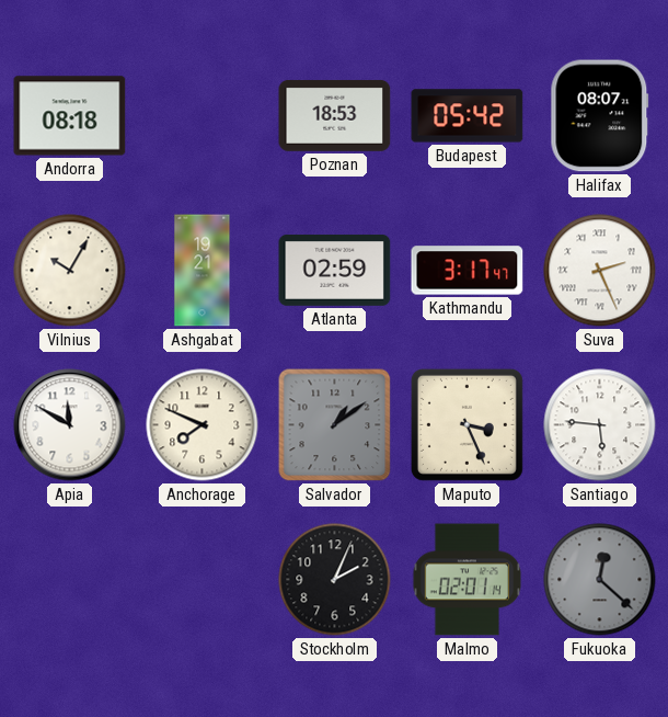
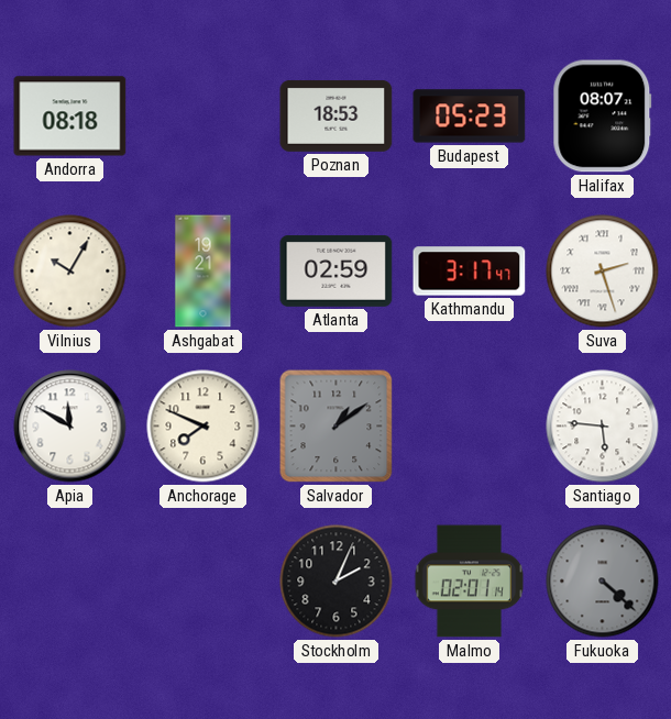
Budapest: 05:42 -> 05:23
Suva: 2:26 -> 2:27
Maputo: 3:26 -> none
Fukuoka: 12:22 -> 4:22
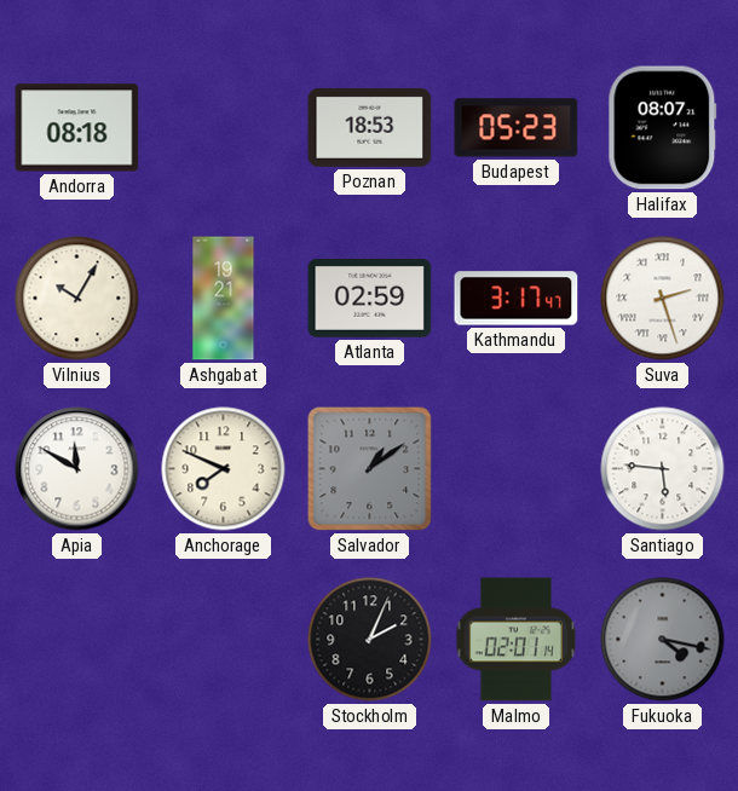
Fukuoka: 4:22 -> 4:17
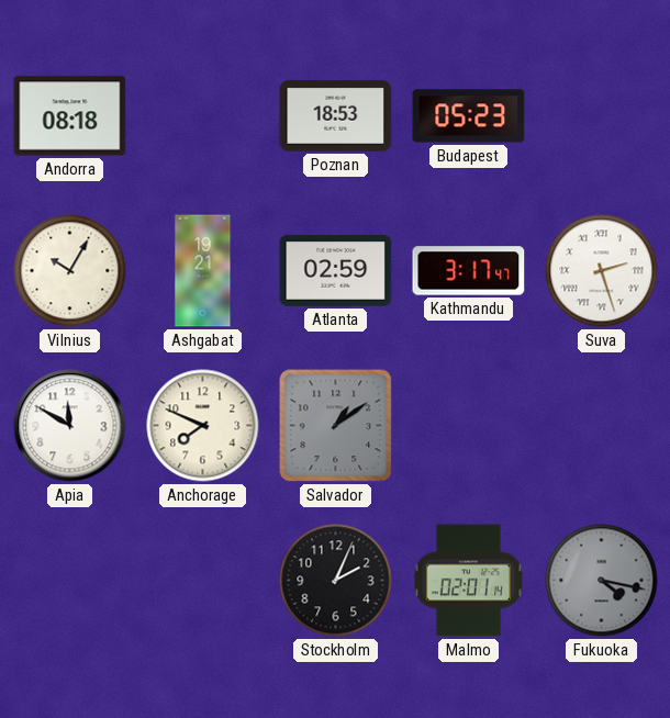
Halifax: 08:07 -> none
Santiago: 5:46 -> none
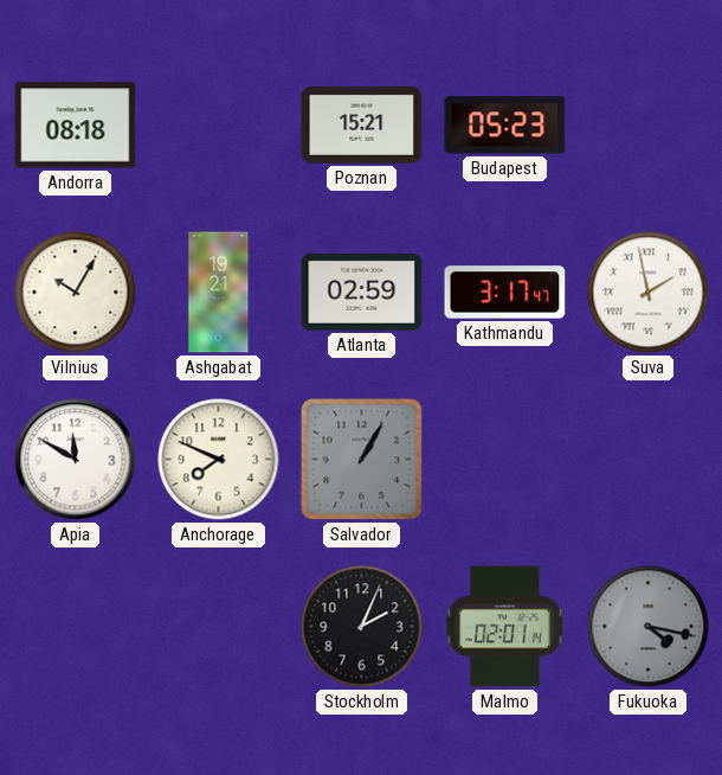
Poznan: 18:53 -> 15:21
Suva: 2:27 -> 1:58
Salvador: 1:09 -> 1:05
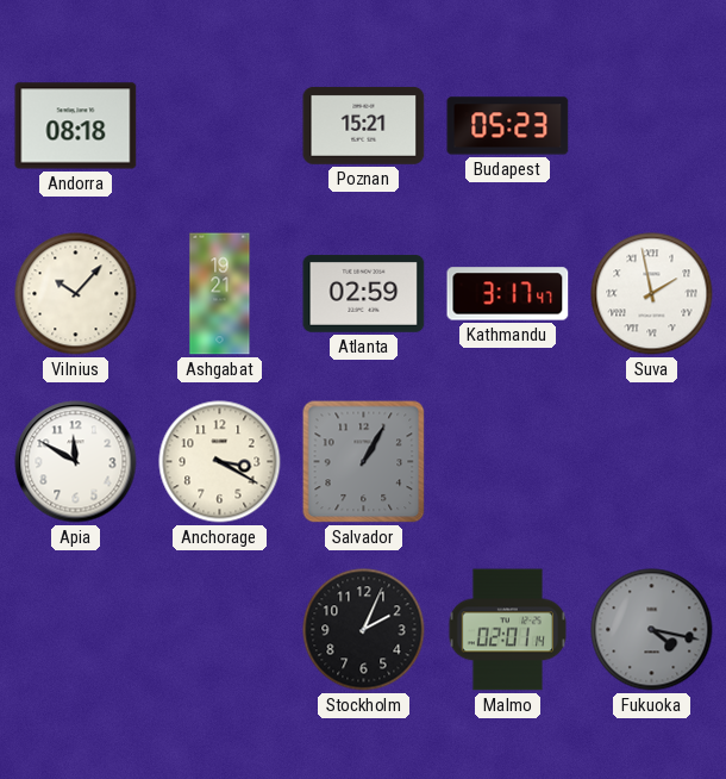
Vilnius: 10:05 -> 10:07
Anchorage: 7:49 -> 3:20
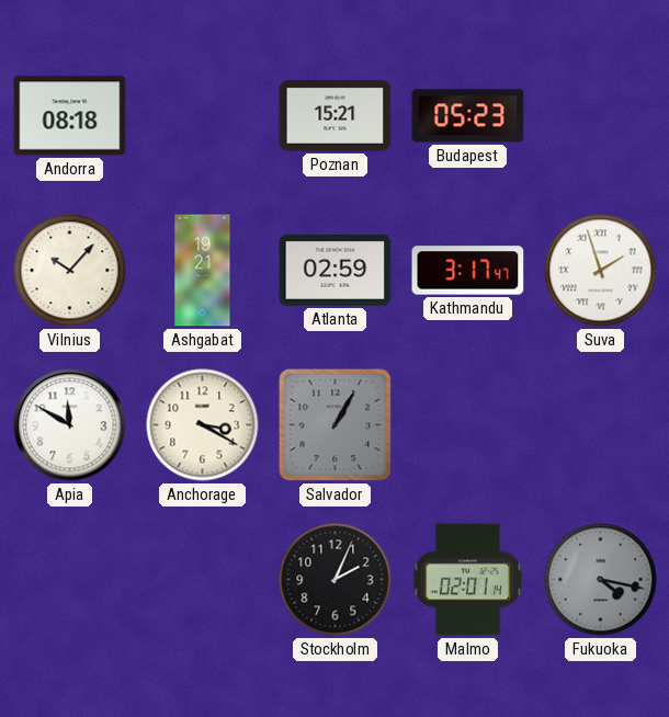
Suva: 1:58 -> 1:57
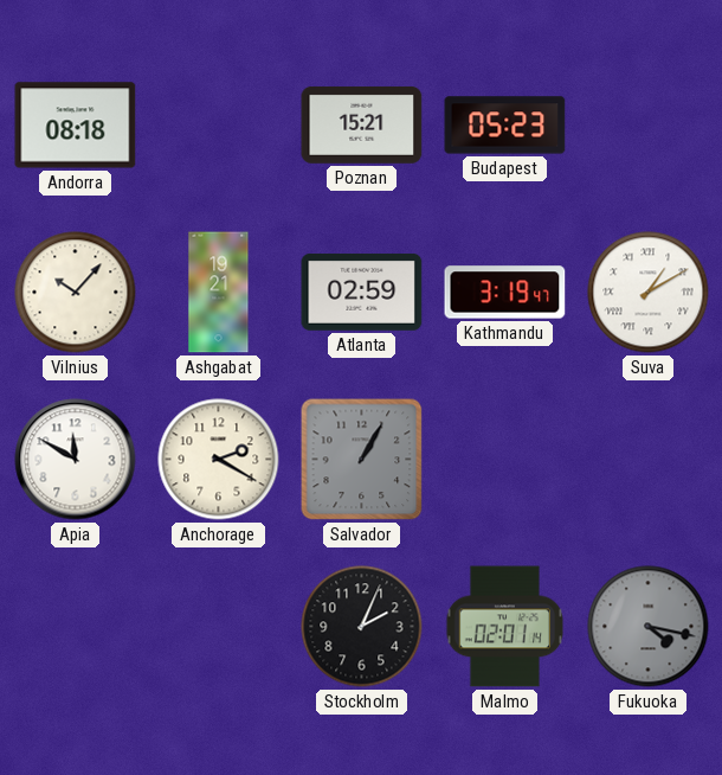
Kathmandu: 3:17 -> 3:19
Suva: 1:57 -> 1:10
Anchorage: 3:20 -> 2:20
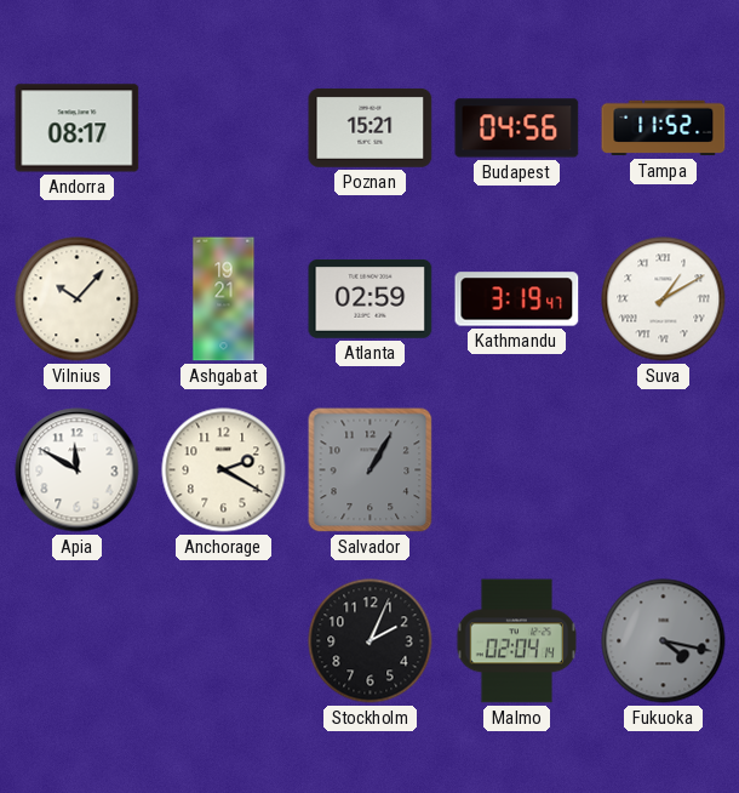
Andorra: 08:18 -> 08:17
Budapest: 05:23 -> 04:56
Tampa: none -> 11:52
Malmo: 02:01 -> 02:04
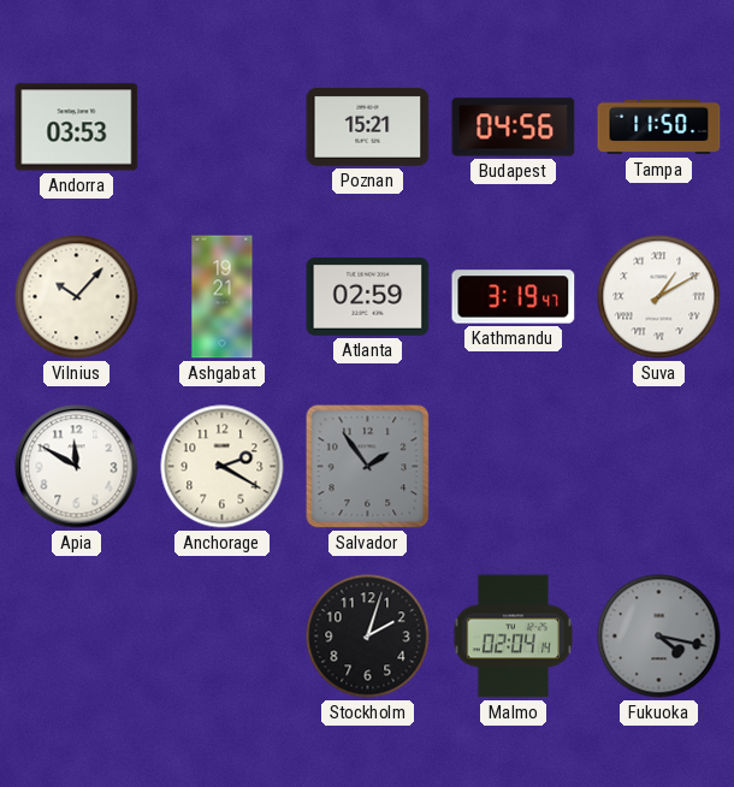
Andorra: 08:17 -> 03:53
Tampa: 11:52 -> 11:50
Salvador: 1:05 -> 1:54
Stockholm: 2:04 -> 2:03
